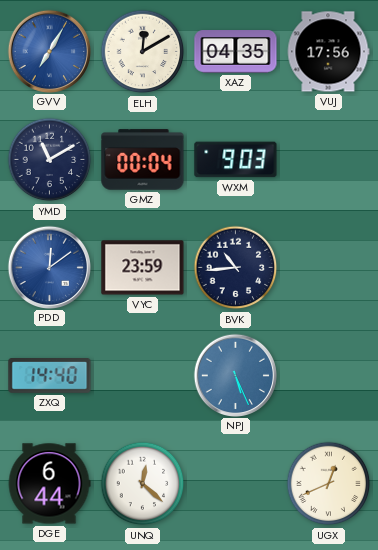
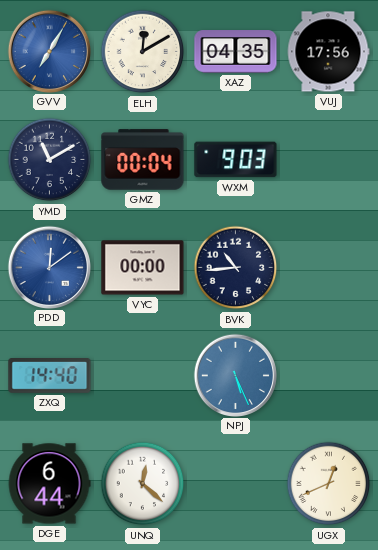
VYC: 23:59 -> 00:00
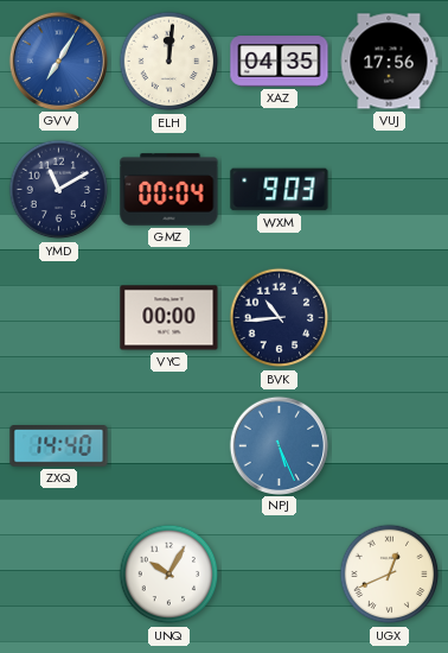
ELH: 12:10 -> 12:01
PDD: 12:09 -> none
DGE: 6:44 -> none
UNQ: 12:22 -> 10:05
